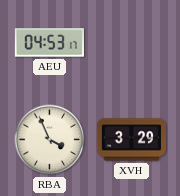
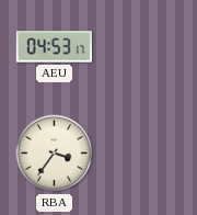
RBA: 3:56 -> 3:36
XVH: 3:29 -> none
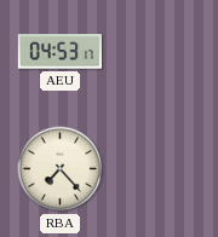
RBA: 3:36 -> 7:23
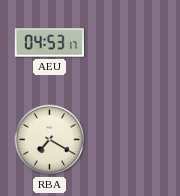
RBA: 7:23 -> 7:20
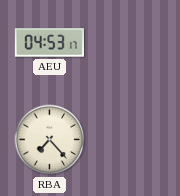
RBA: 7:20 -> 7:23
